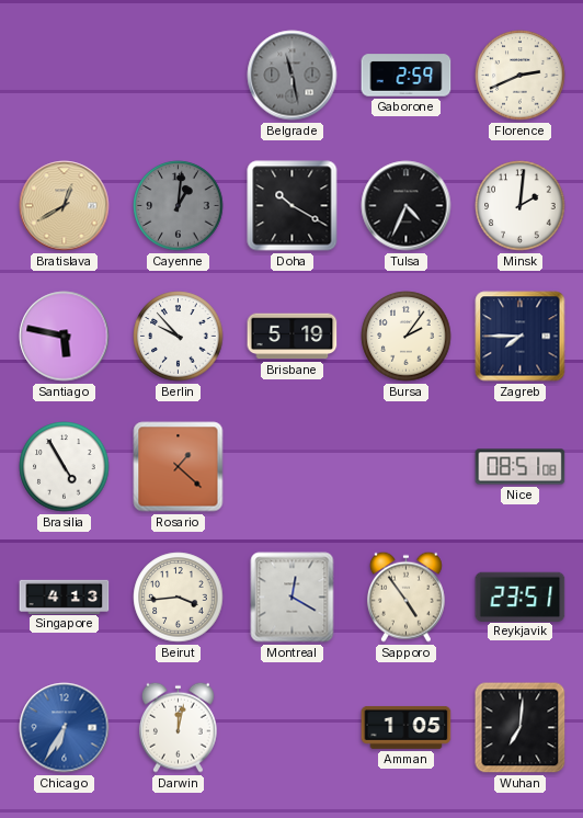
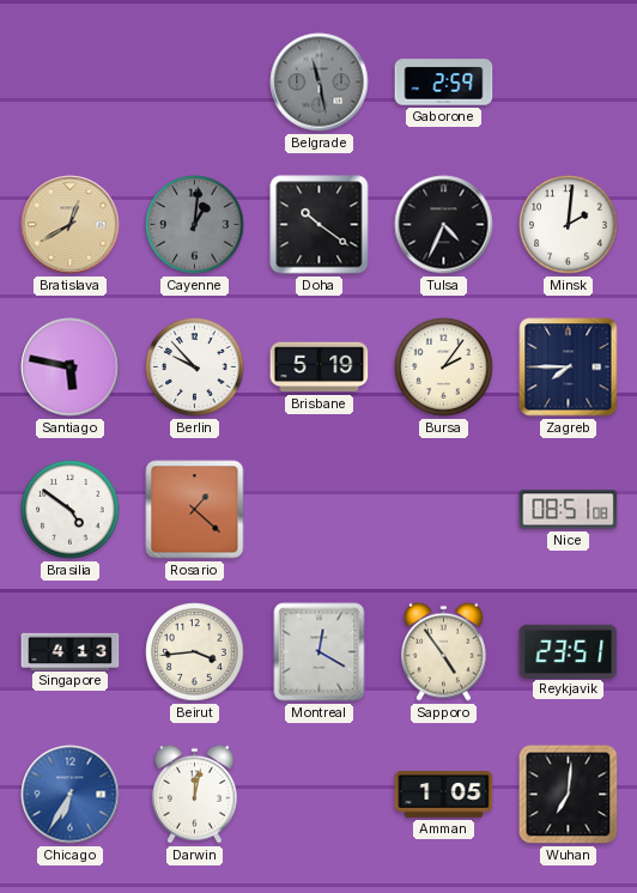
Florence: 2:41 -> none
Doha: 10:20 -> 10:21
Brasilia: 4:55 -> 4:51
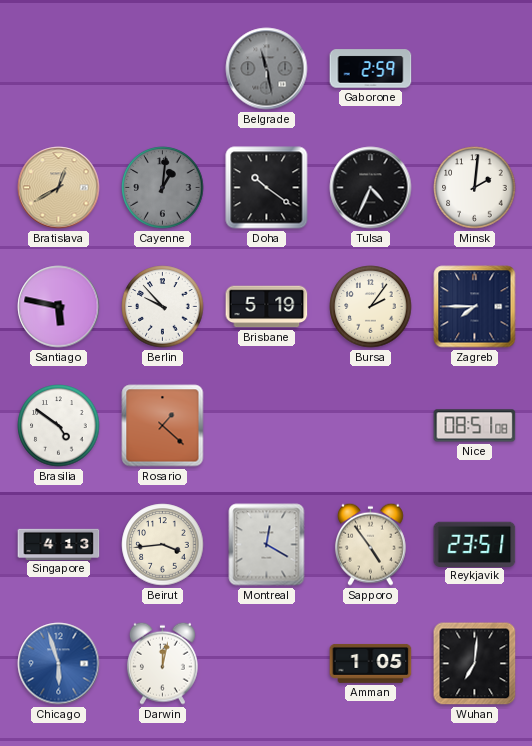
Chicago: 6:35 -> 5:57
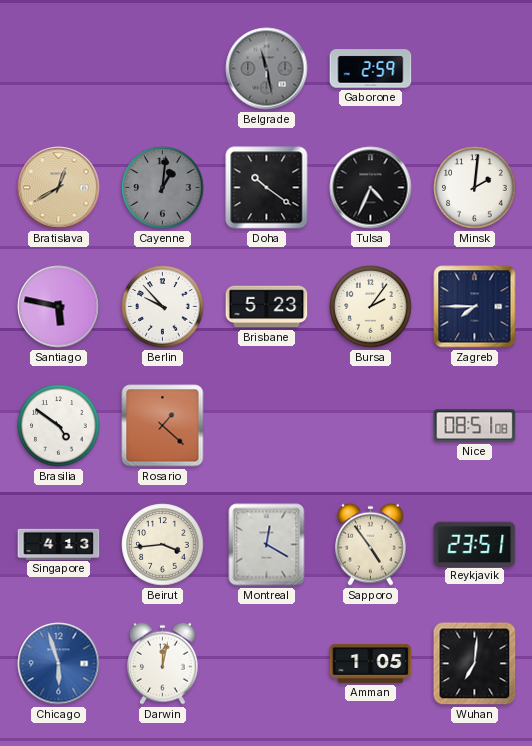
Brisbane: 5:19 -> 5:23
